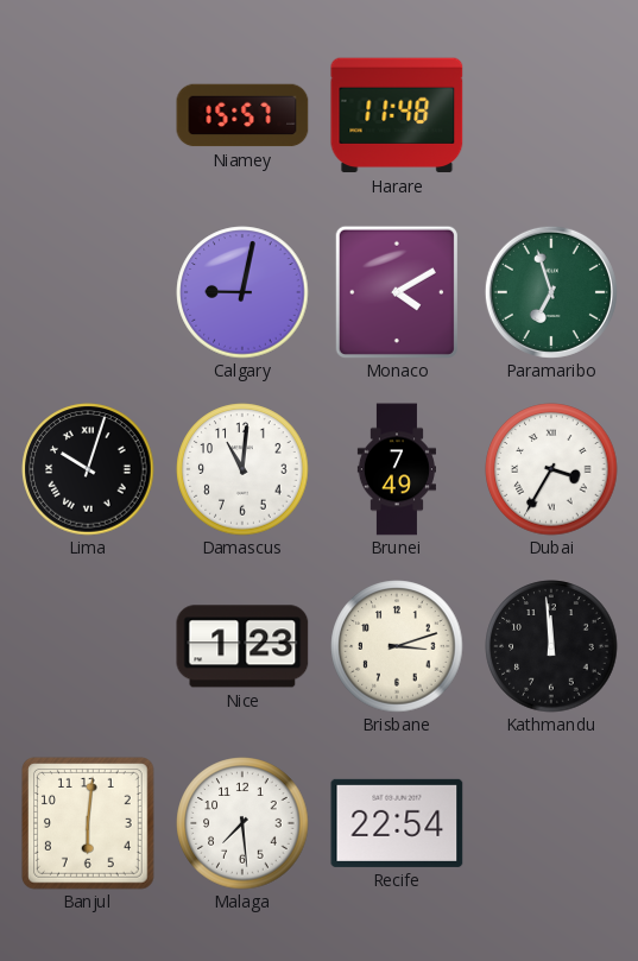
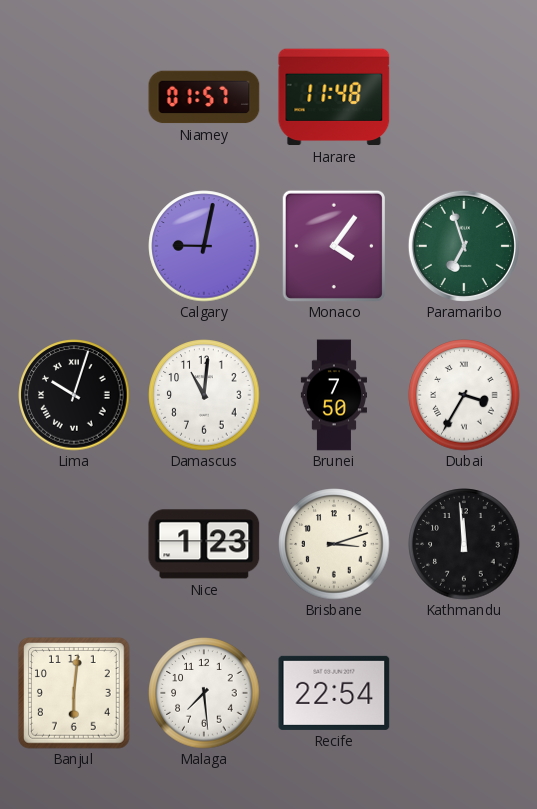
Niamey: 15:57 -> 01:57
Monaco: 4:10 -> 4:06
Brunei: 7:49 -> 7:50
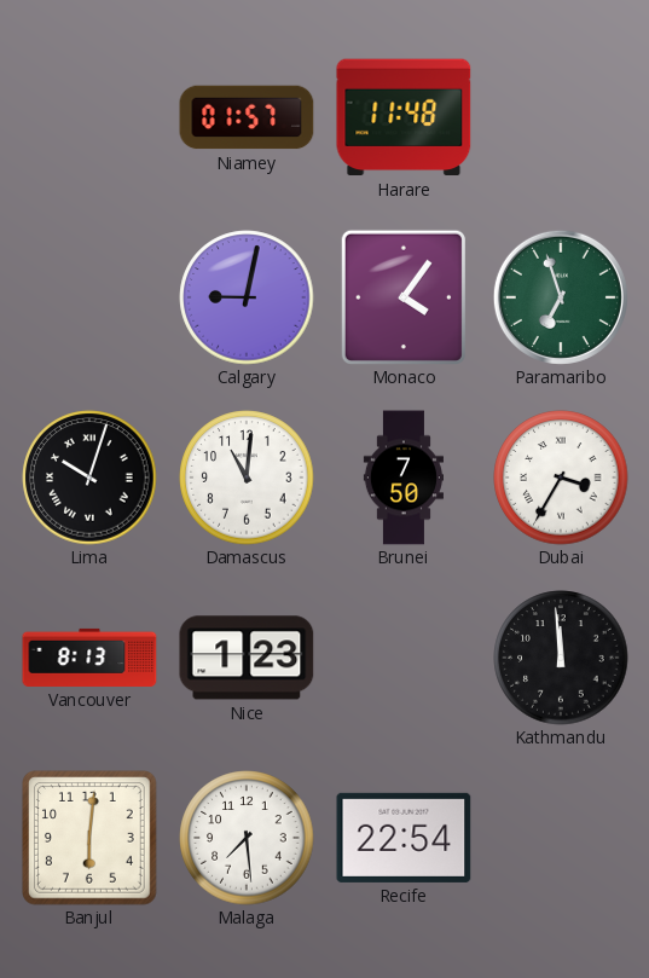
Vancouver: none -> 8:13
Brisbane: 3:12 -> none
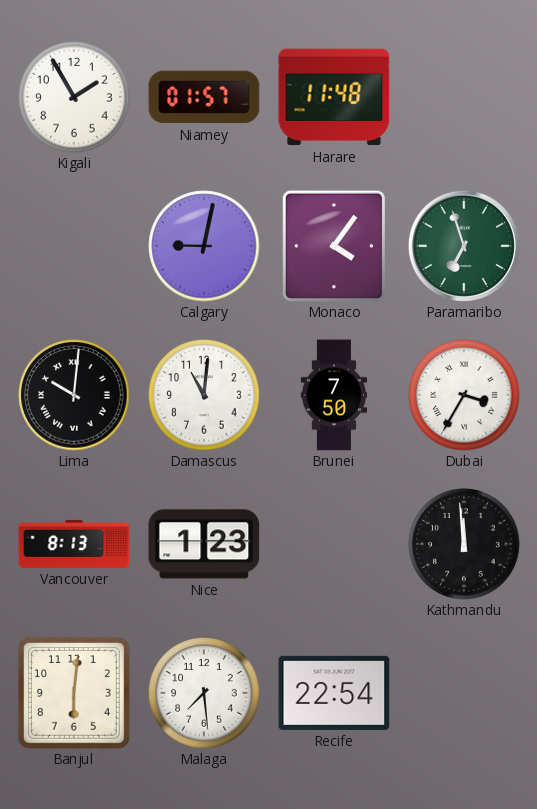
Kigali: none -> 1:55
Lima: 10:03 -> 10:01
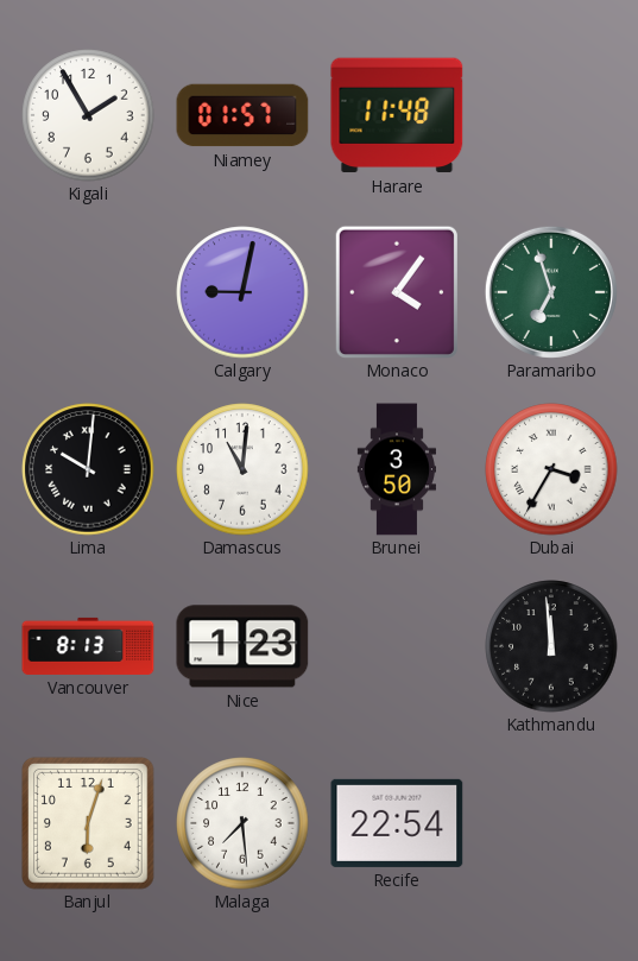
Brunei: 7:50 -> 3:50
Banjul: 6:01 -> 6:03
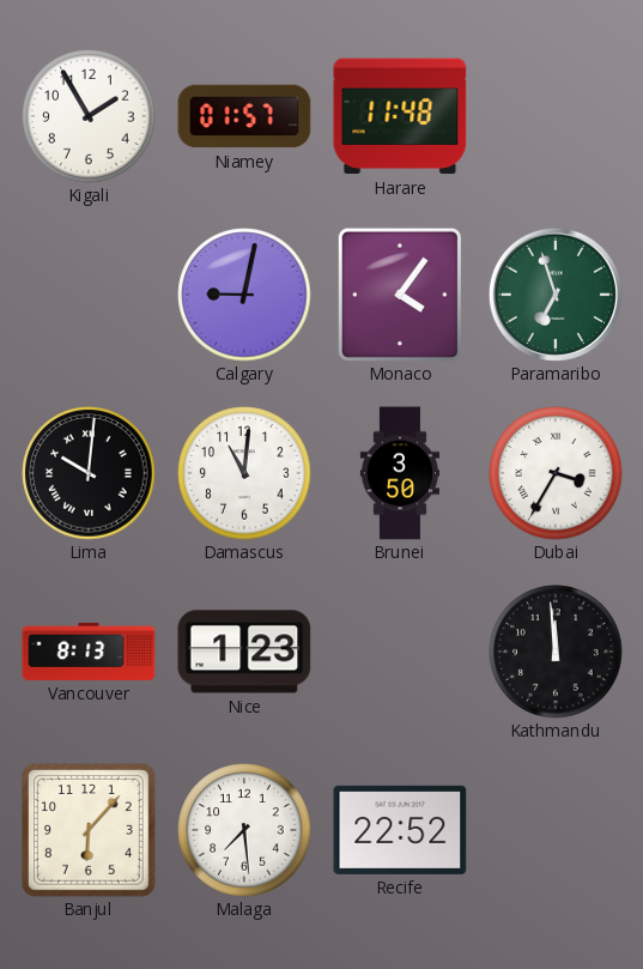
Banjul: 6:03 -> 6:07
Recife: 22:54 -> 22:52
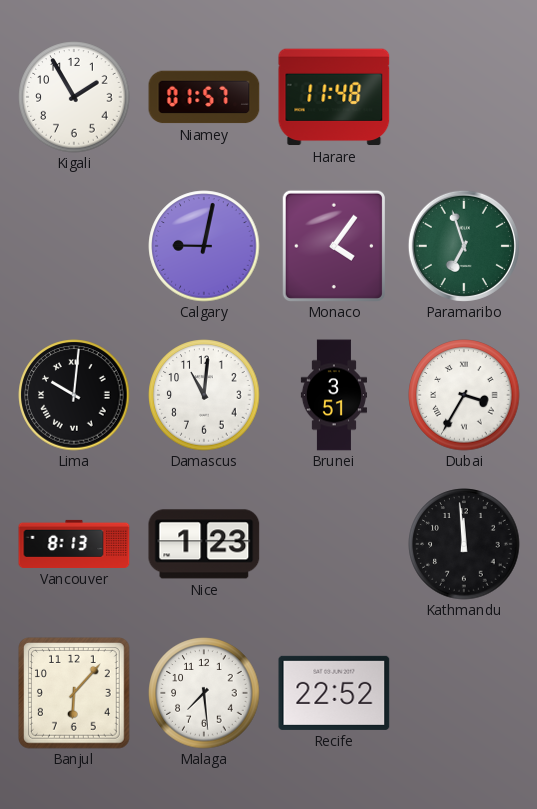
Brunei: 3:50 -> 3:51
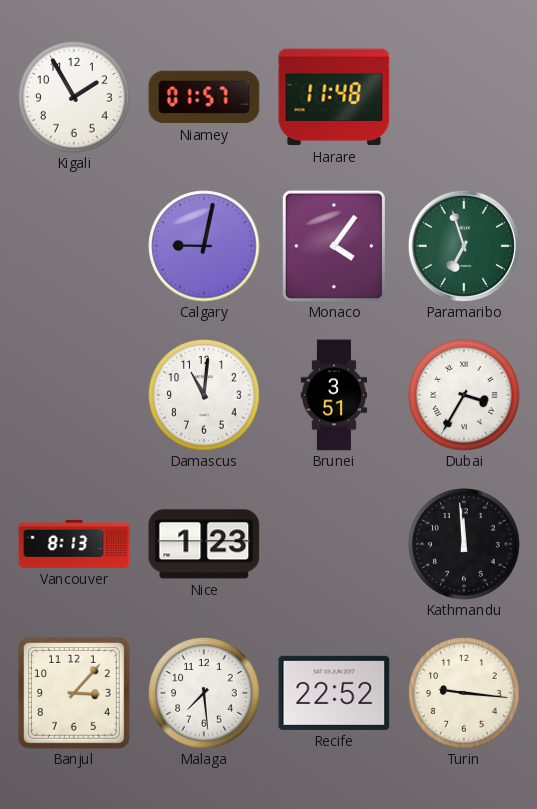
Lima: 10:01 -> none
Banjul: 6:07 -> 3:07
Turin: none -> 9:16
